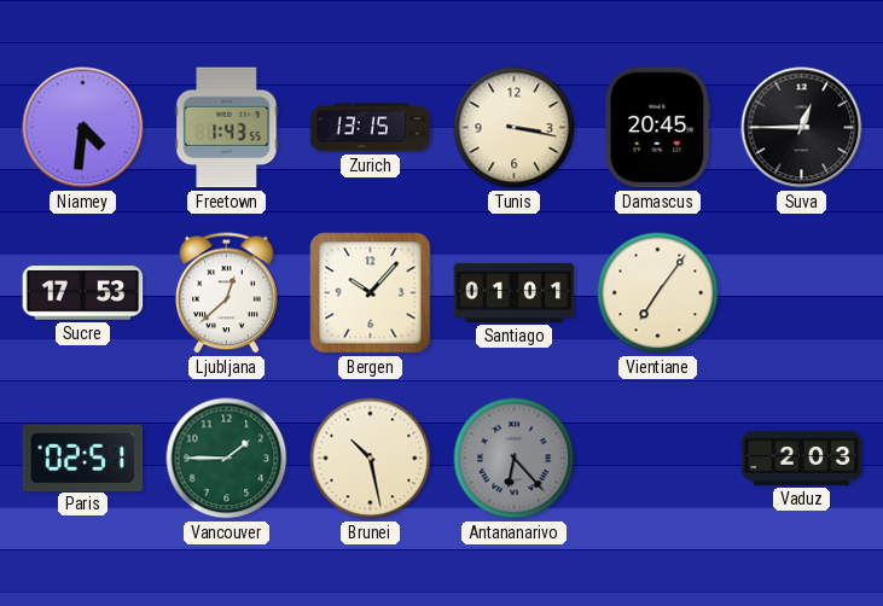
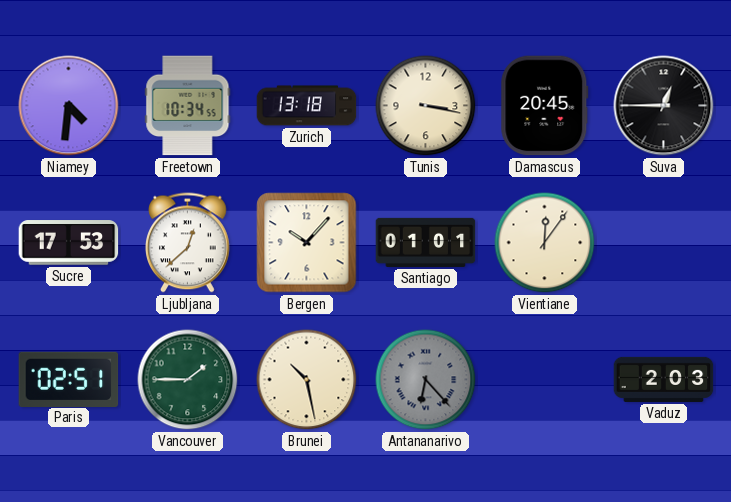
Freetown: 1:43 -> 10:34
Zurich: 13:15 -> 13:18
Vientiane: 7:06 -> 12:06
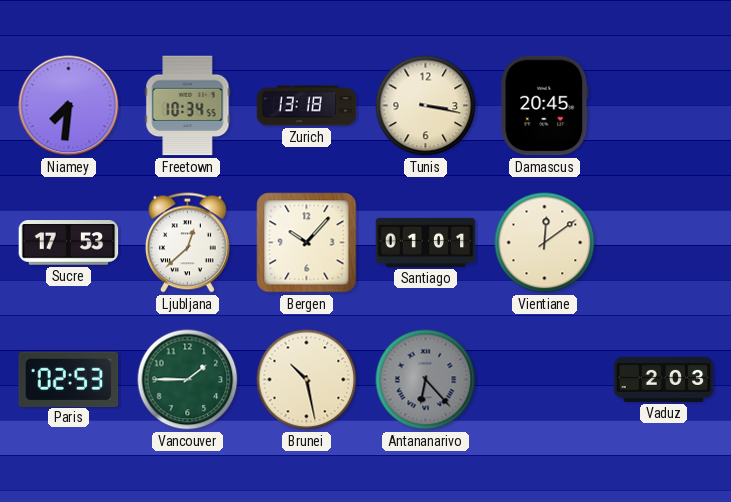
Niamey: 4:31 -> 7:31
Suva: 12:45 -> none
Vientiane: 12:06 -> 12:09
Paris: 02:51 -> 02:53
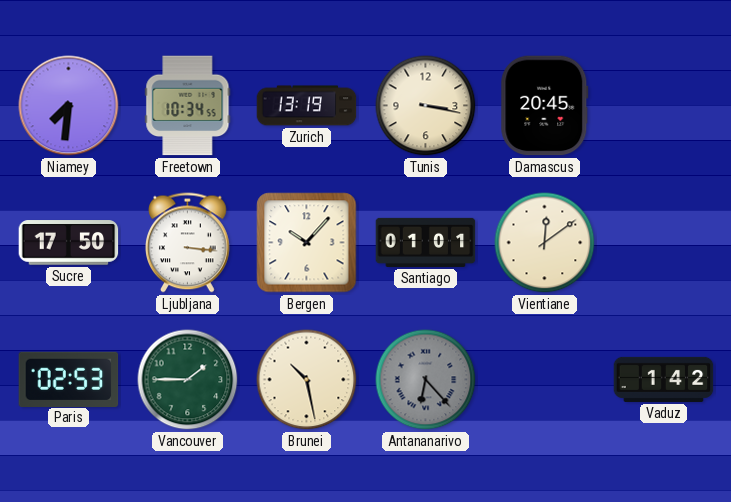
Zurich: 13:18 -> 13:19
Sucre: 17:53 -> 17:50
Ljubljana: 12:38 -> 3:16
Vaduz: 2:03 -> 1:42
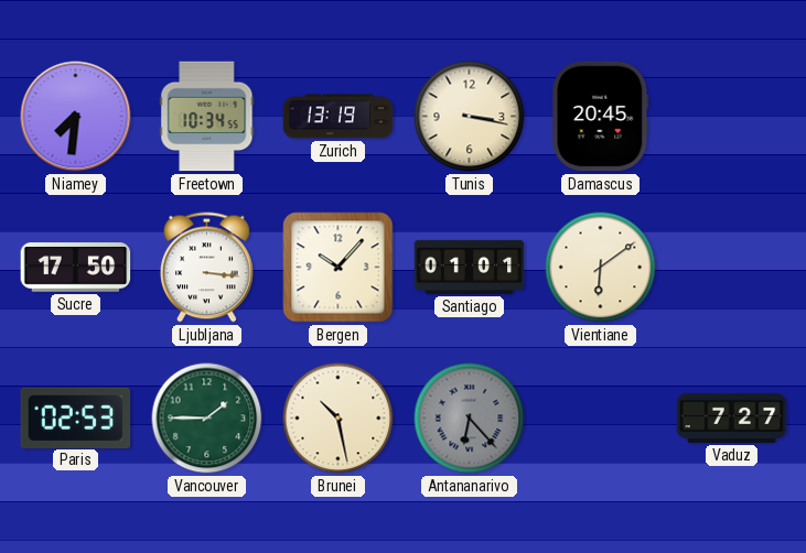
Vientiane: 12:09 -> 6:09
Vaduz: 1:42 -> 7:27
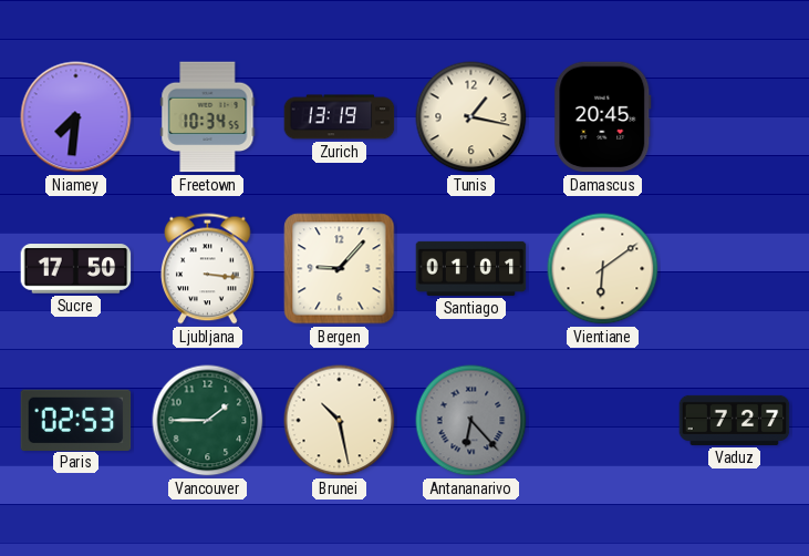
Tunis: 3:17 -> 1:17
Bergen: 10:07 -> 9:07
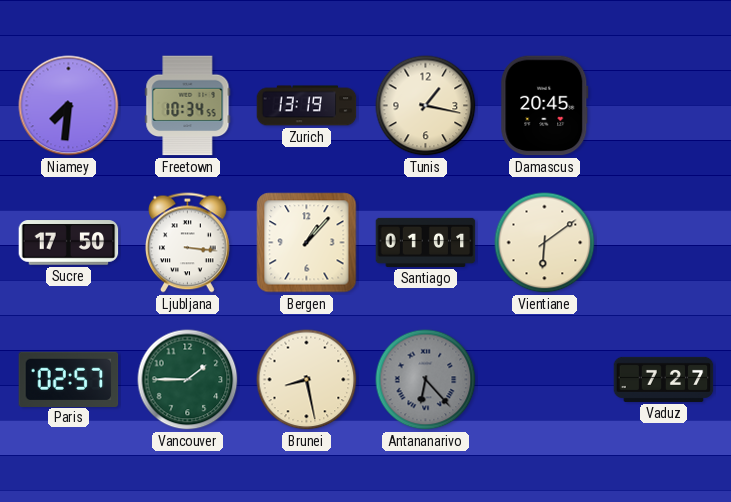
Bergen: 9:07 -> 1:07
Paris: 02:53 -> 02:57
Brunei: 10:28 -> 8:28
